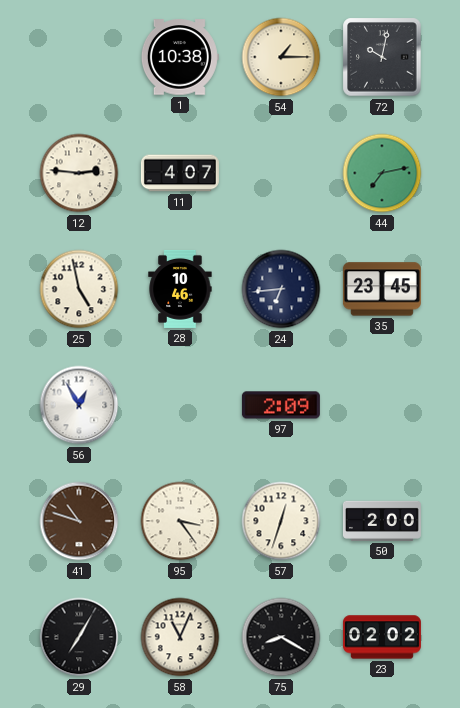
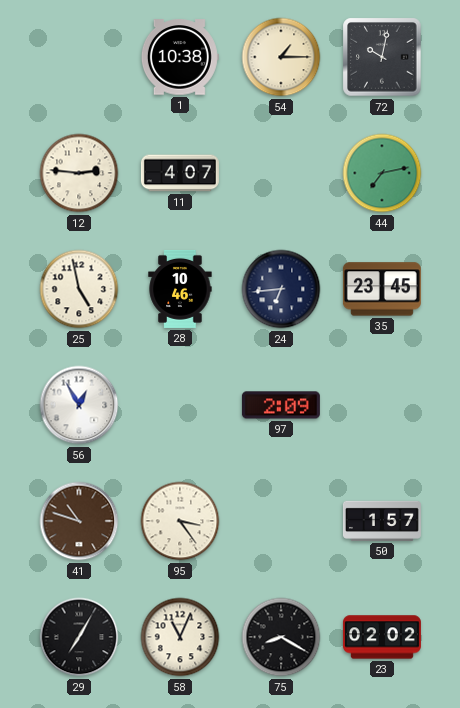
57: 12:33 -> none
50: 2:00 -> 1:57
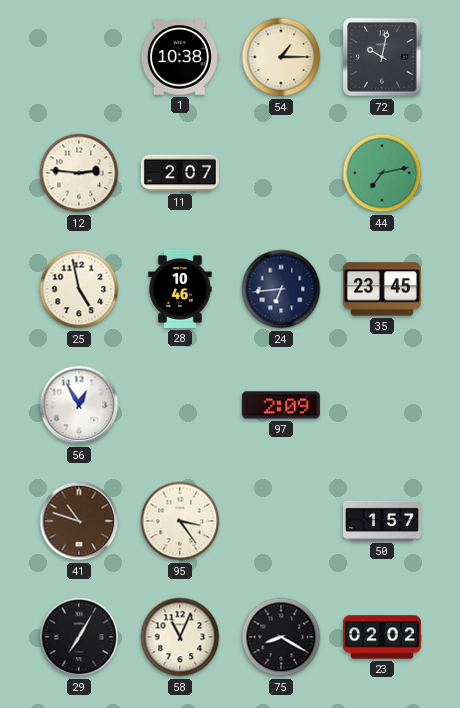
11: 4:07 -> 2:07
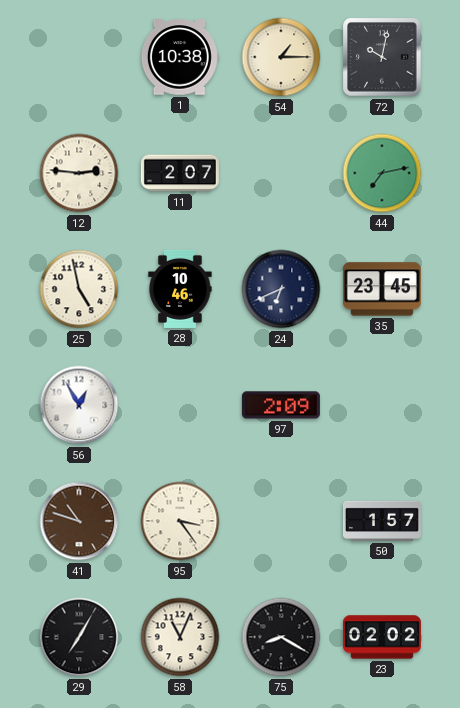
24: 6:44 -> 6:41
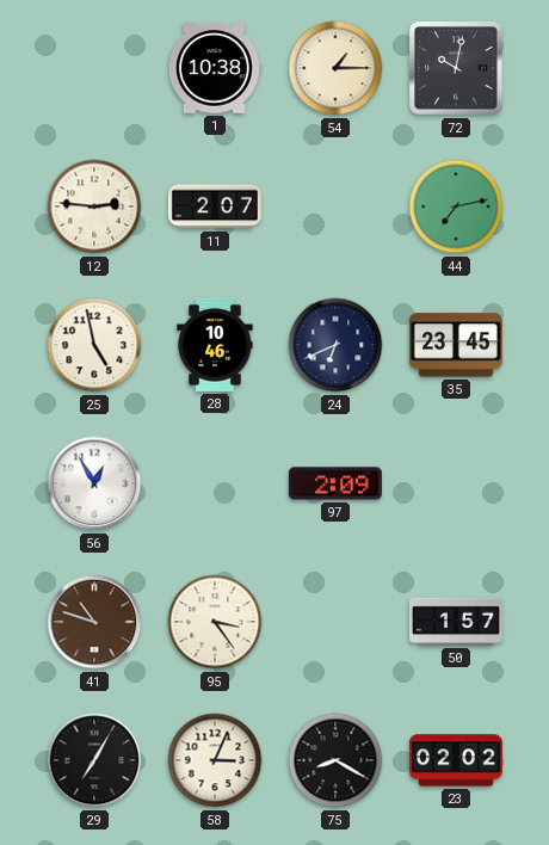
58: 11:04 -> 3:04
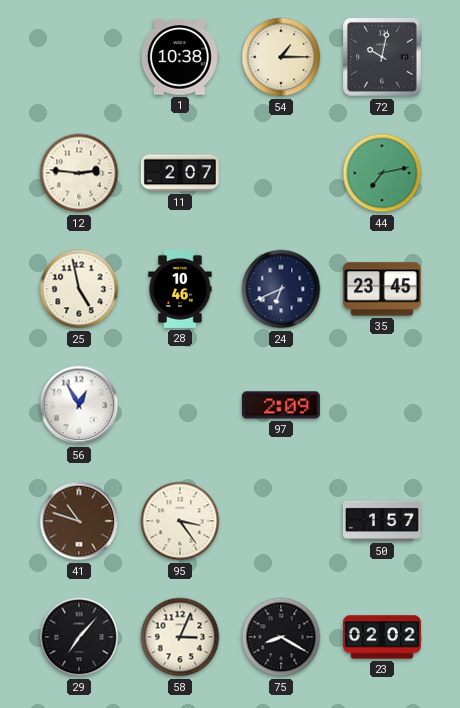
29: 7:05 -> 7:07
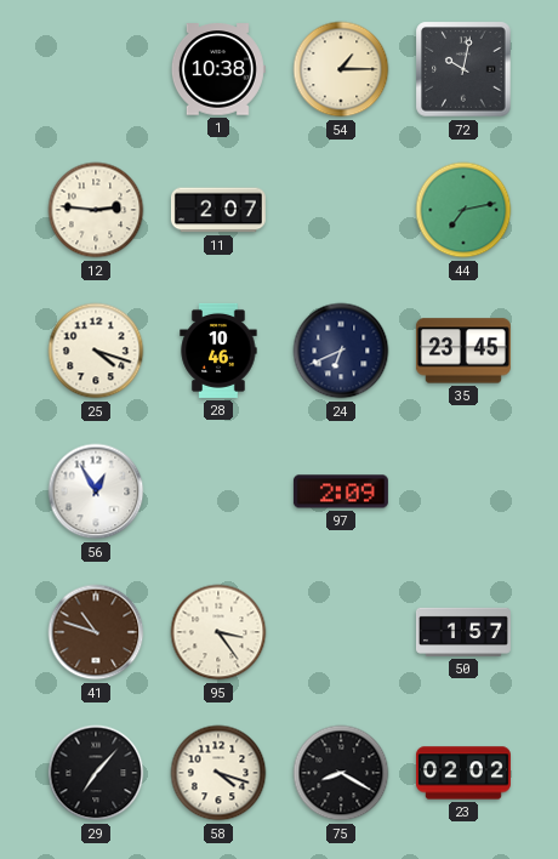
25: 4:58 -> 4:18
58: 3:04 -> 4:18
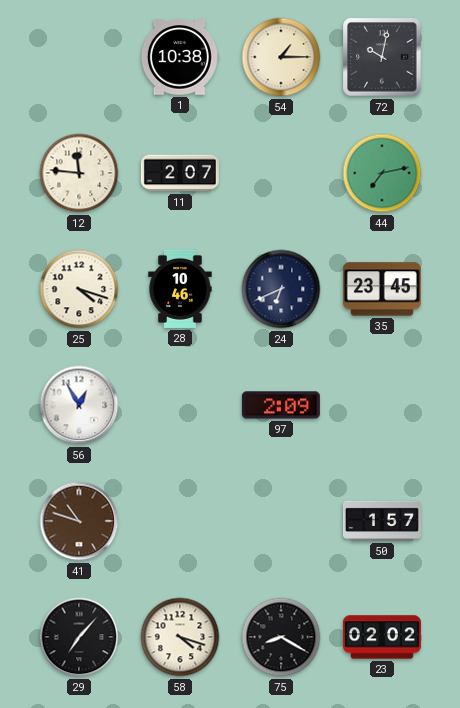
12: 2:46 -> 11:46
95: 3:24 -> none
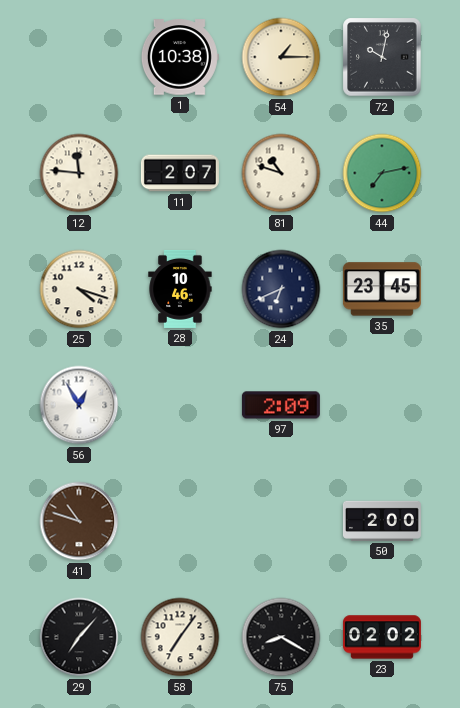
81: none -> 10:48
50: 1:57 -> 2:00
58: 4:18 -> 7:06
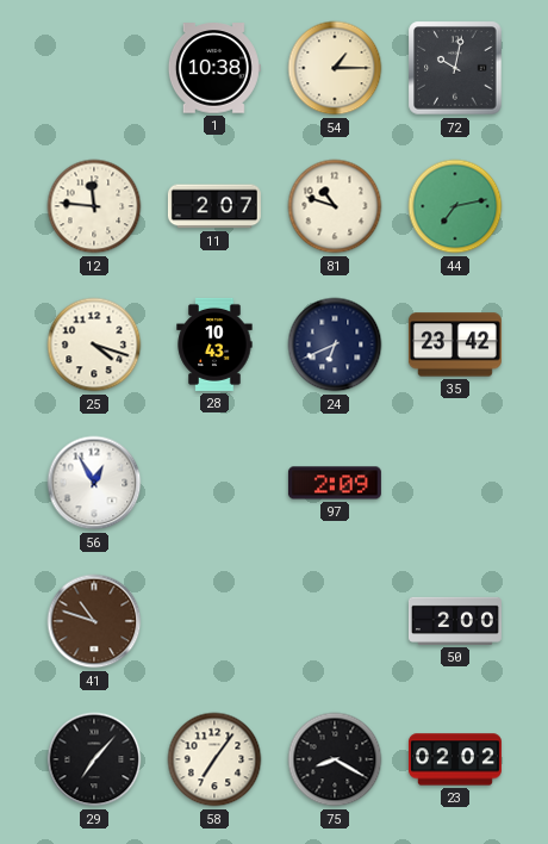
28: 10:46 -> 10:43
35: 23:45 -> 23:42
